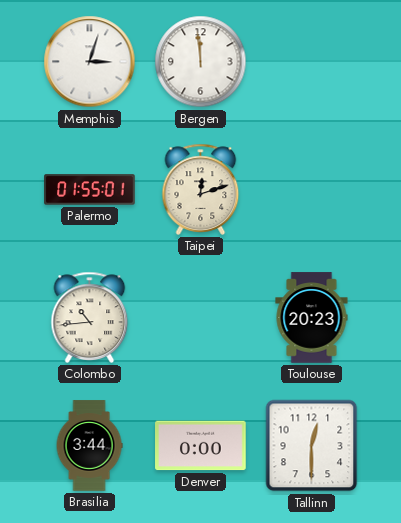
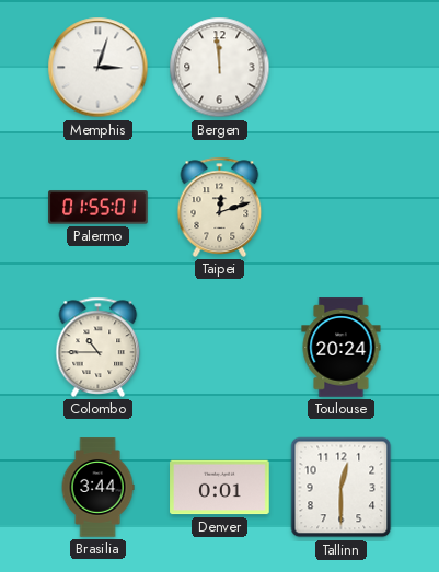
Colombo: 10:44 -> 10:45
Toulouse: 20:23 -> 20:24
Denver: 0:00 -> 0:01
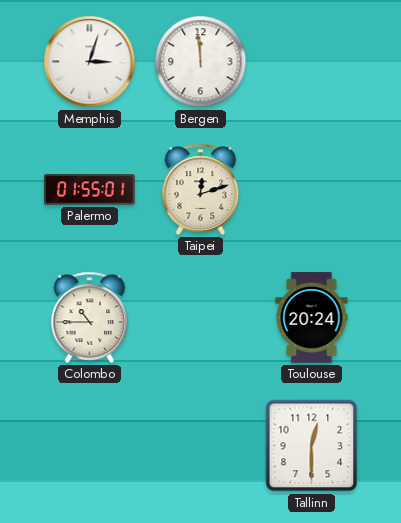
Brasilia: 3:44 -> none
Denver: 0:01 -> none
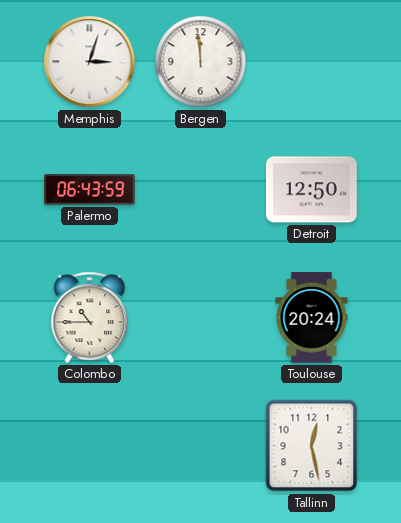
Palermo: 01:55 -> 06:43
Taipei: 12:12 -> none
Detroit: none -> 12:50
Tallinn: 12:30 -> 12:28
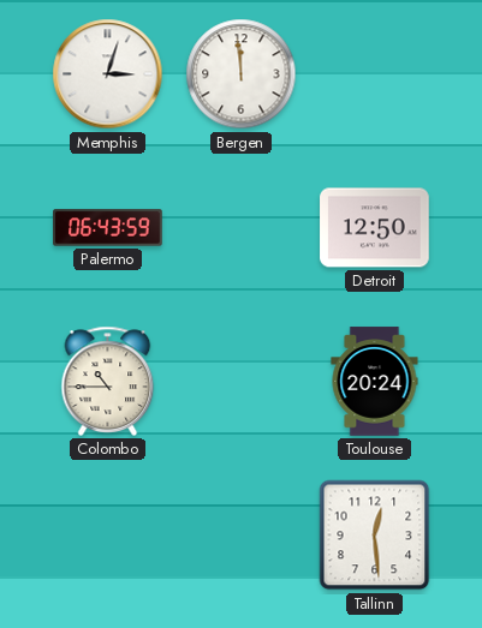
Tallinn: 12:28 -> 12:29
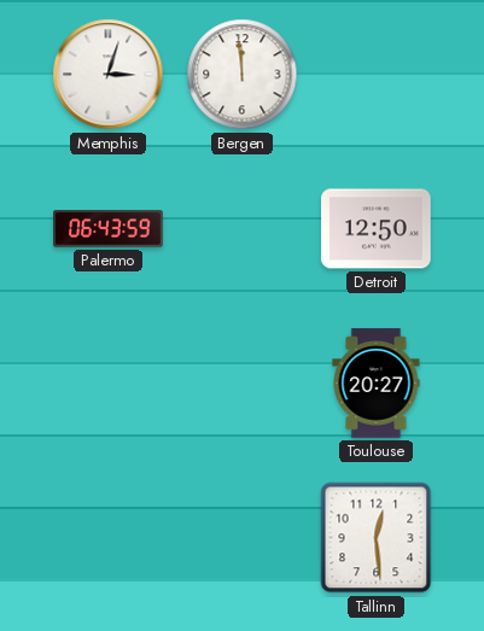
Colombo: 10:45 -> none
Toulouse: 20:24 -> 20:27
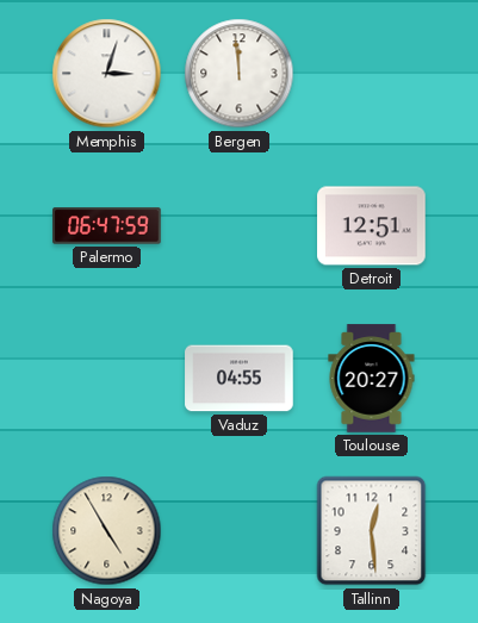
Palermo: 06:43 -> 06:47
Detroit: 12:50 -> 12:51
Vaduz: none -> 04:55
Nagoya: none -> 4:55
